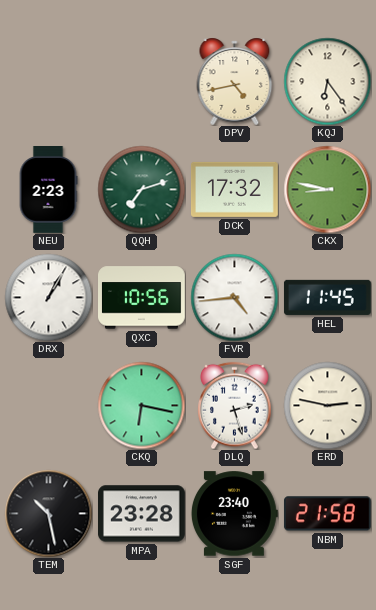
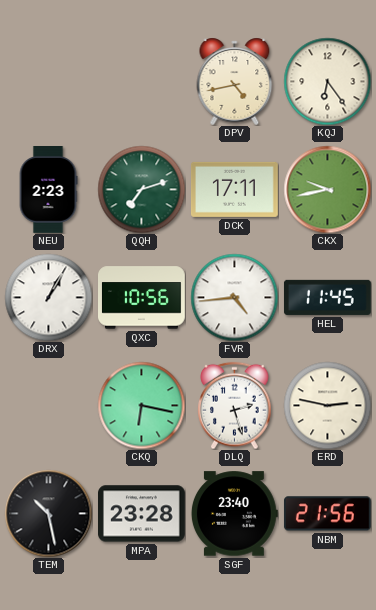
DCK: 17:32 -> 17:11
CKX: 8:47 -> 9:43
NBM: 21:58 -> 21:56
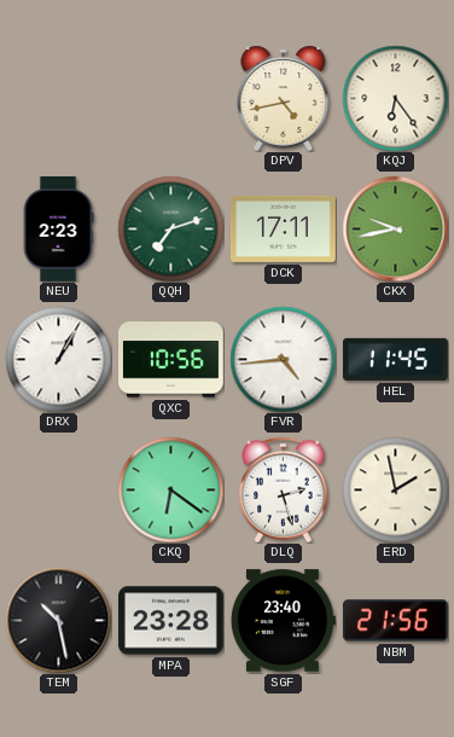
CKQ: 6:17 -> 6:21
ERD: 2:47 -> 1:58
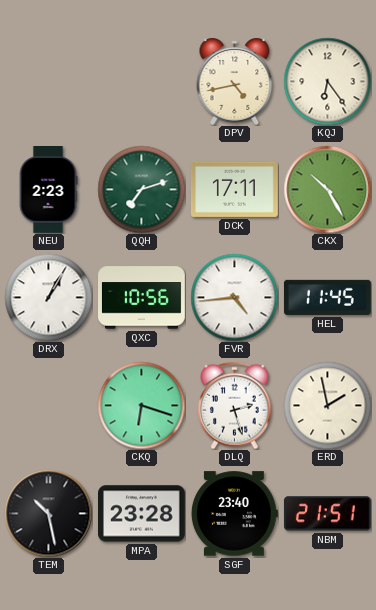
CKX: 9:43 -> 10:25
CKQ: 6:21 -> 6:18
NBM: 21:56 -> 21:51
